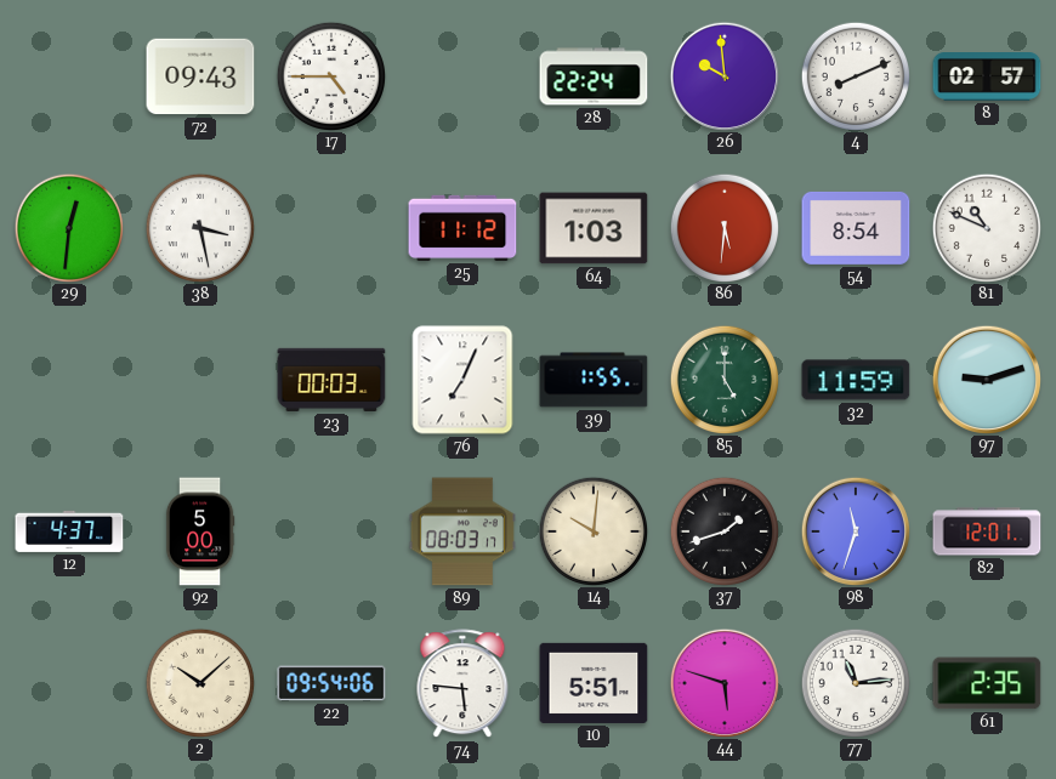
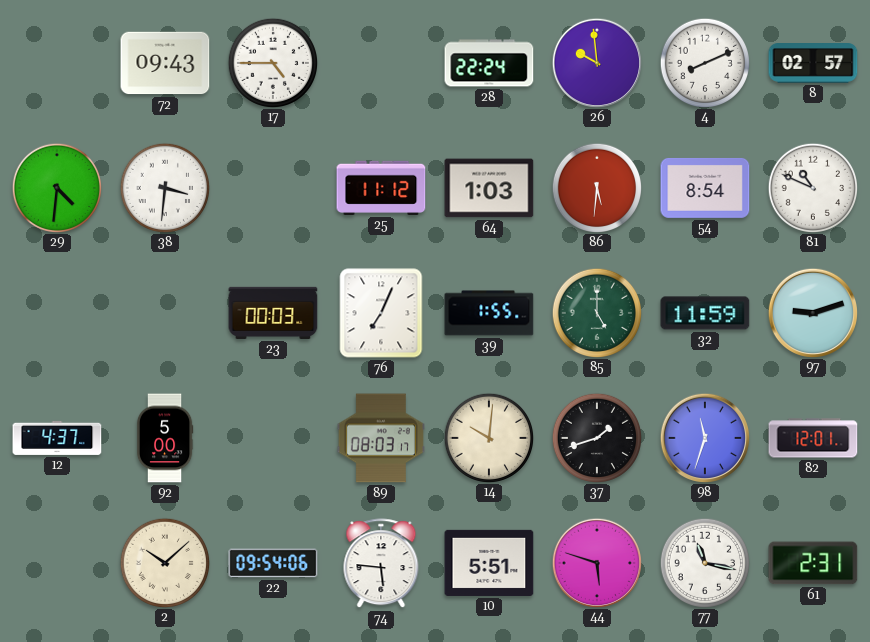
29: 12:31 -> 4:31
38: 3:28 -> 3:31
77: 11:14 -> 11:17
61: 2:35 -> 2:31
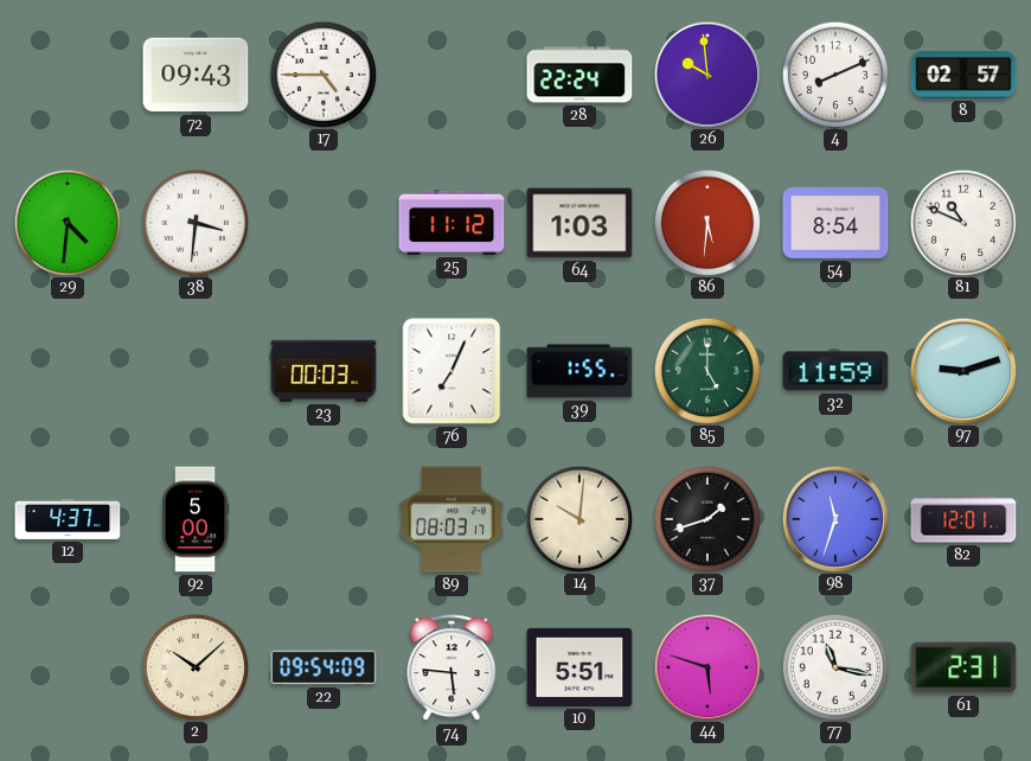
22: 09:54:06 -> 09:54:09
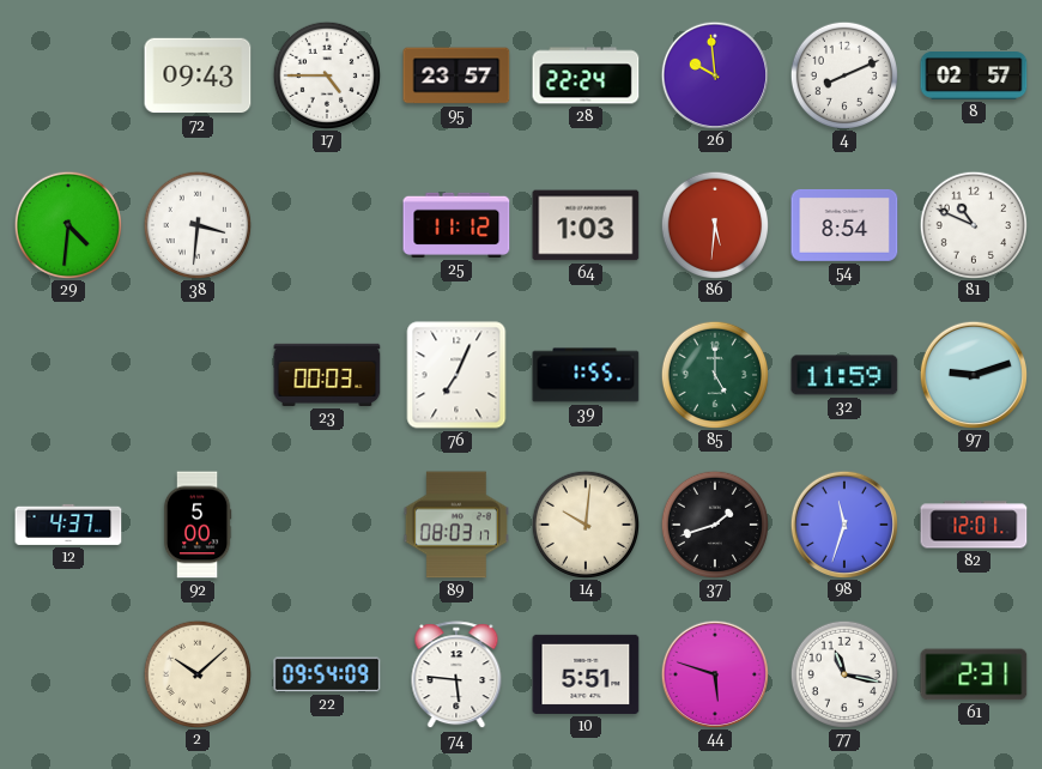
95: none -> 23:57
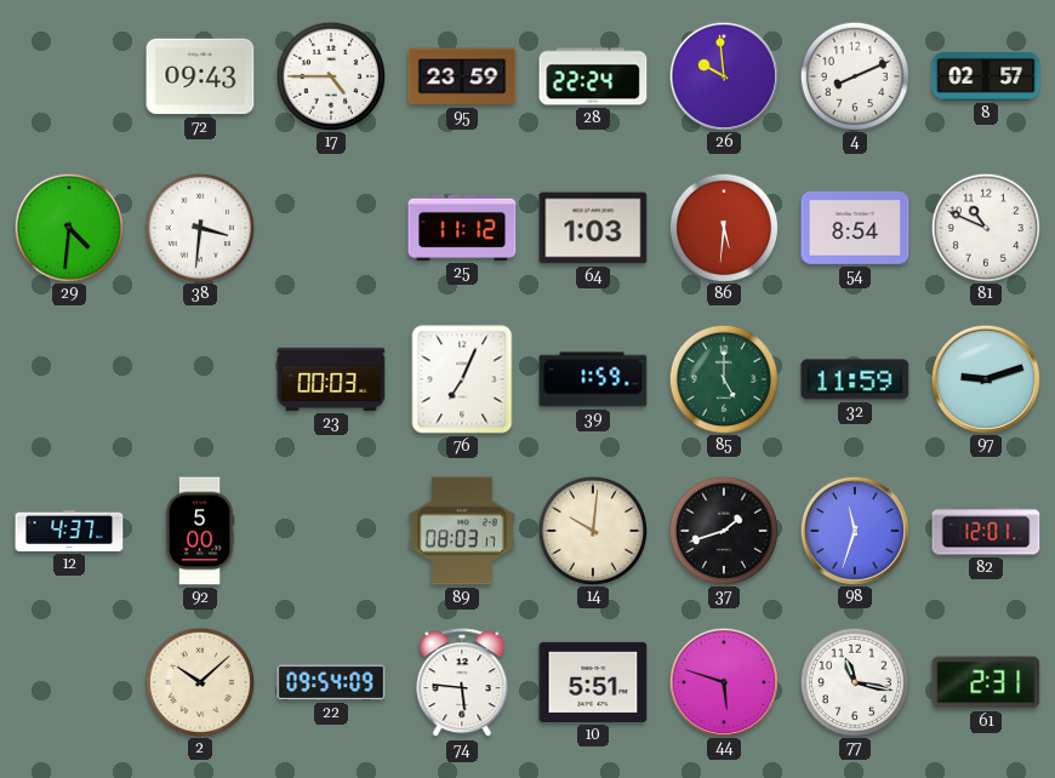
95: 23:57 -> 23:59
39: 1:55 -> 1:59
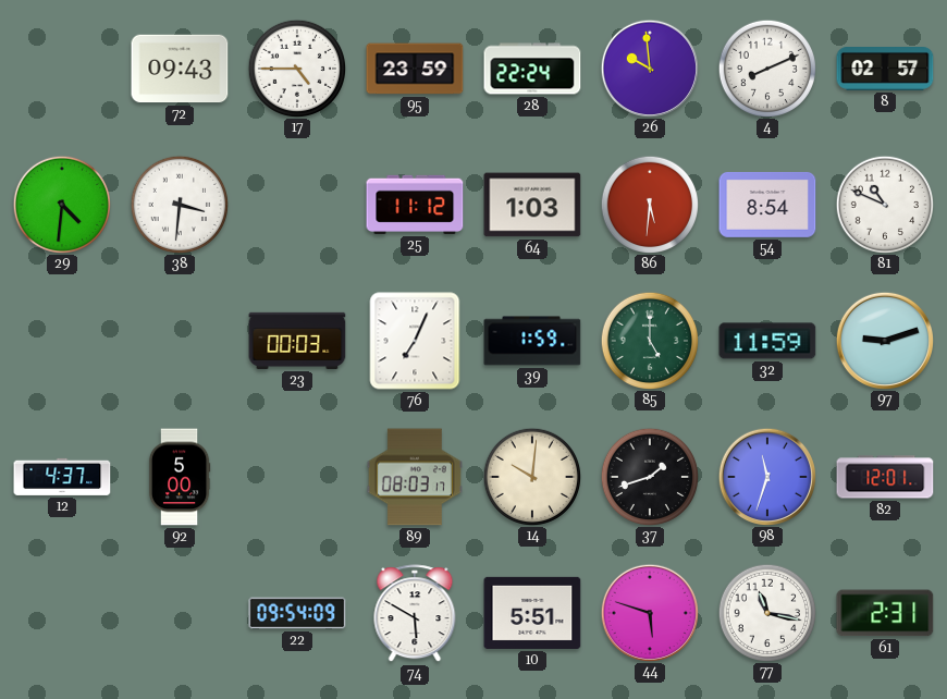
2: 10:08 -> none
74: 5:46 -> 5:50
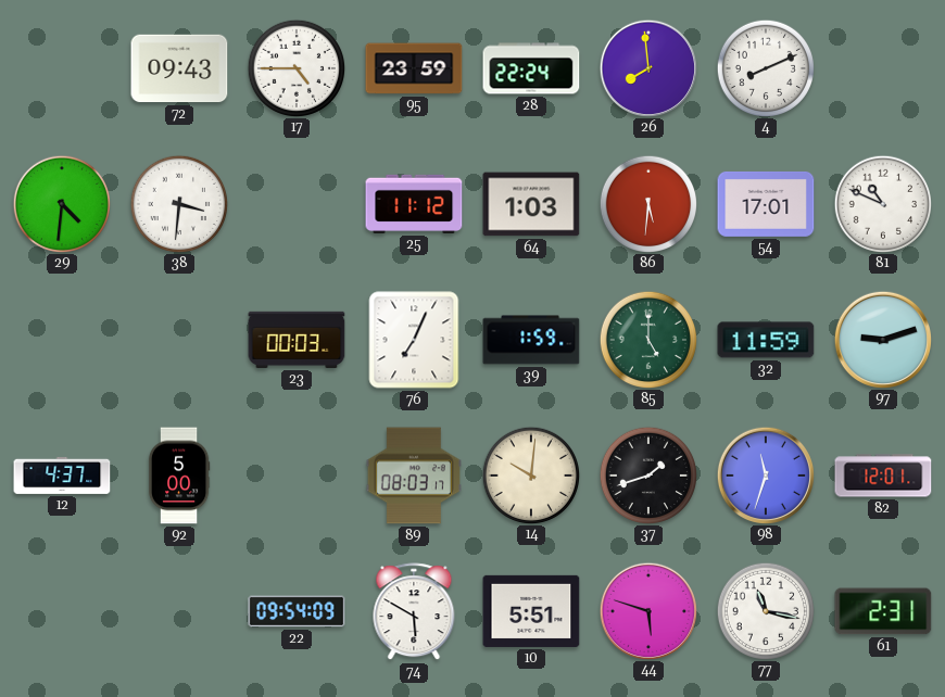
26: 9:59 -> 7:59
8: 02:57 -> none
54: 8:54 -> 17:01
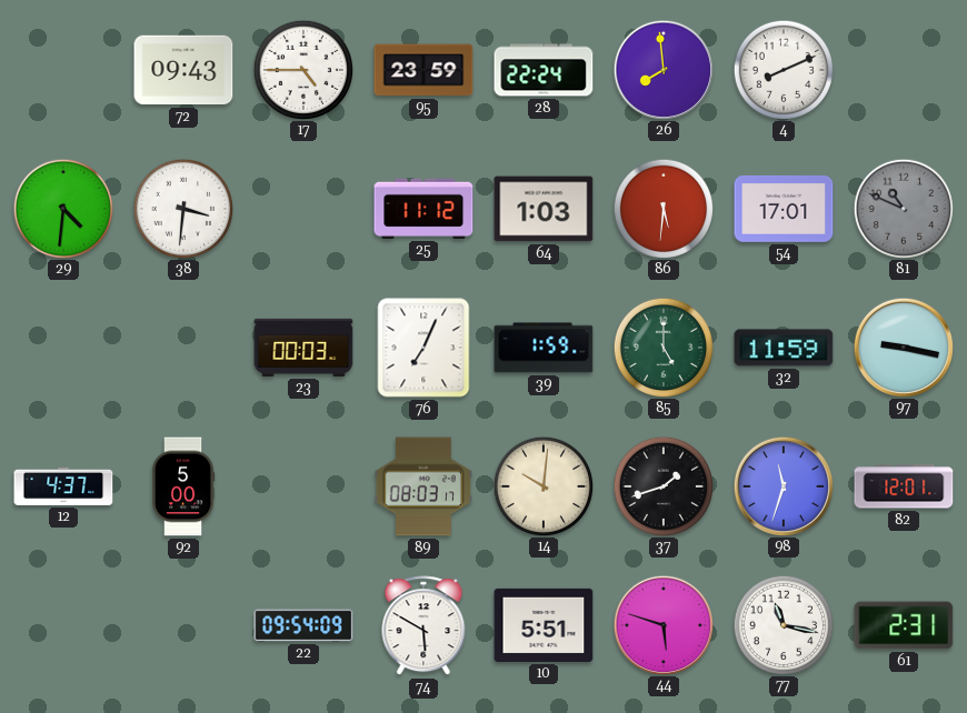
81 dial: white -> grey
97: 9:12 -> 9:17
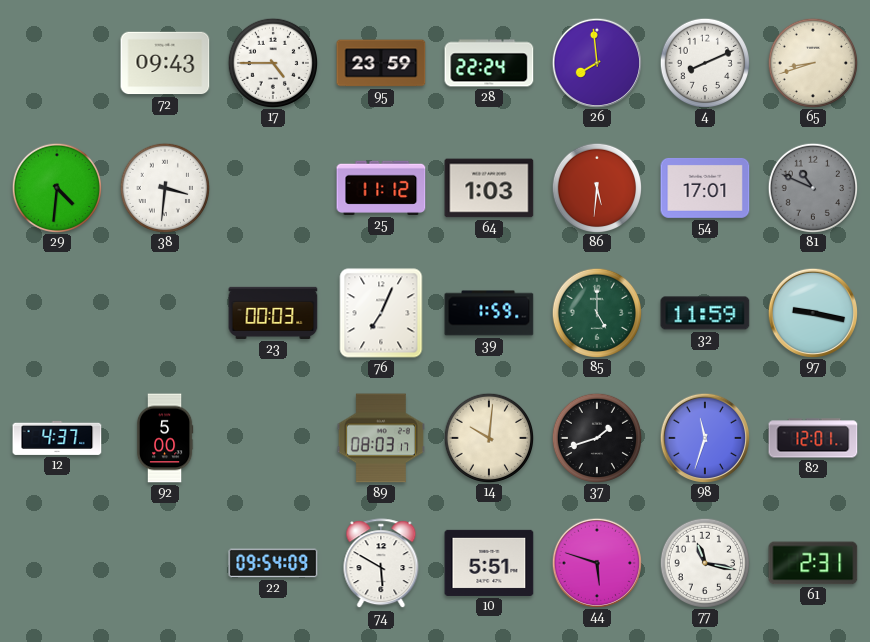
65: none -> 8:42
